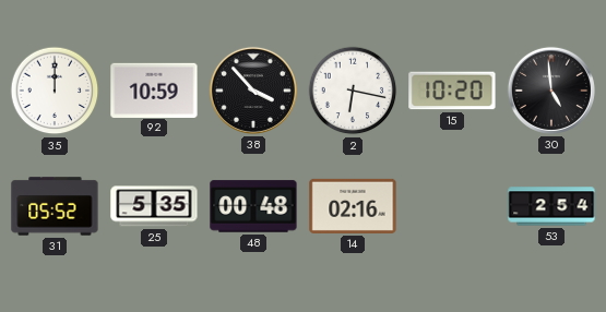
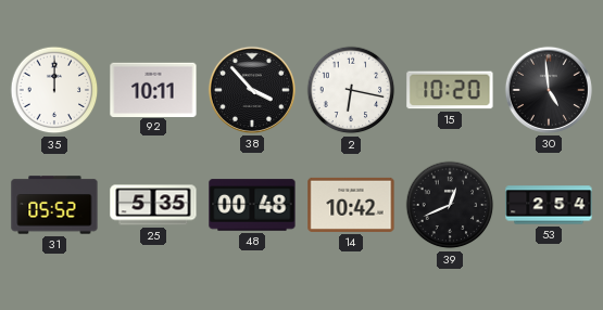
92: 10:59 -> 10:11
14: 02:16 -> 10:42
39: none -> 12:41
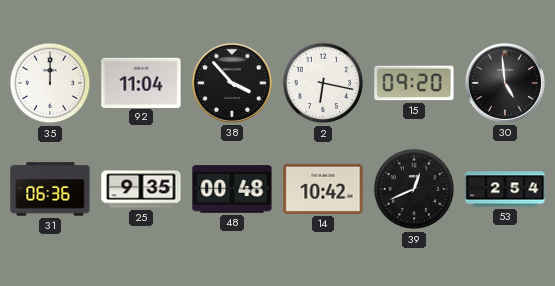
92: 10:11 -> 11:04
15: 10:20 -> 09:20
31: 05:52 -> 06:36
25: 5:35 -> 9:35
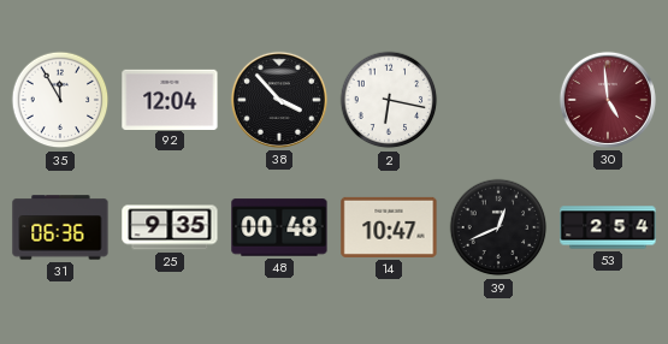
35: 12:00 -> 11:55
92: 11:04 -> 12:04
15: 09:20 -> none
30 dial: black -> burgundy
14: 10:42 -> 10:47
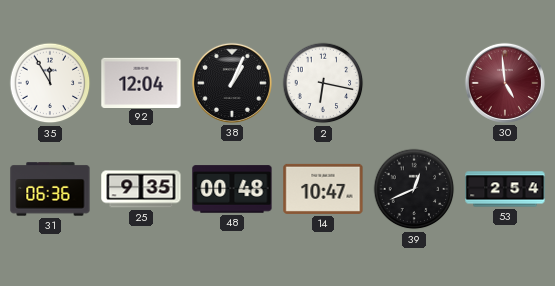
38: 3:53 -> 1:04
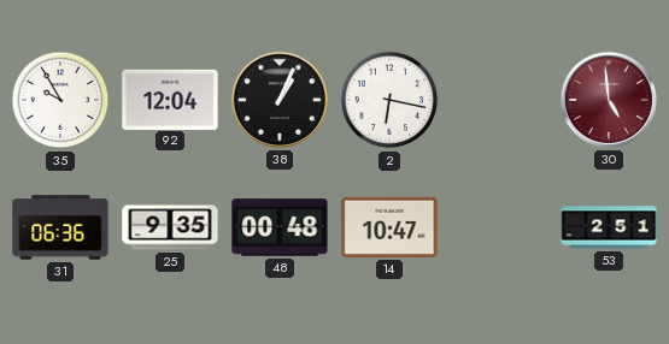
35: 11:55 -> 9:55
39: 12:41 -> none
53: 2:54 -> 2:51
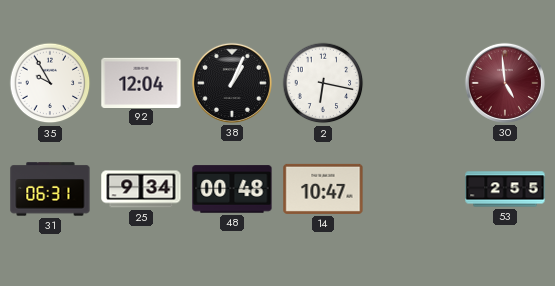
31: 06:36 -> 06:31
25: 9:35 -> 9:34
53: 2:51 -> 2:55
